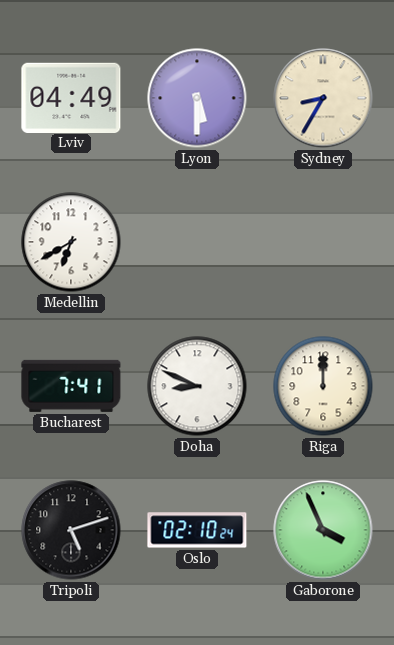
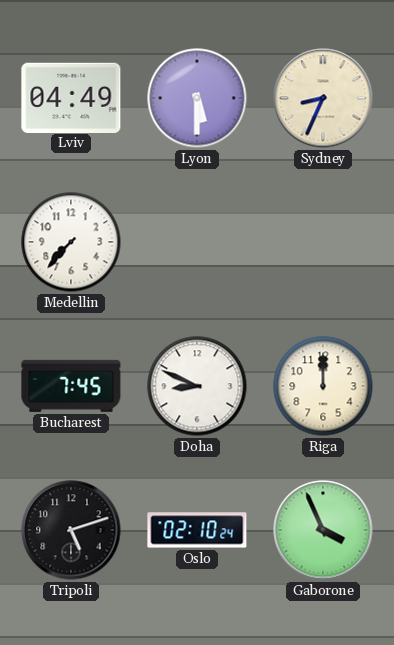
Sydney: 8:35 -> 8:34
Medellin: 6:40 -> 7:37
Bucharest: 7:41 -> 7:45
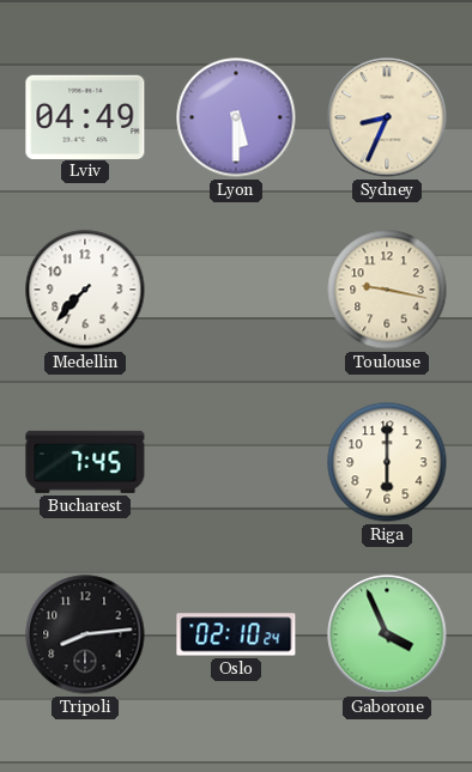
Toulouse: none -> 9:17
Doha: 8:49 -> none
Riga: 12:00 -> 6:00
Tripoli: 5:12 -> 8:14
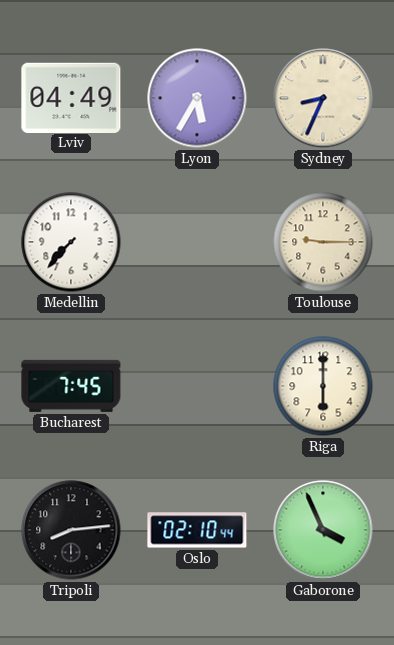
Lyon: 5:30 -> 5:35
Toulouse: 9:17 -> 9:15
Oslo: 02:10:24 -> 02:10:44
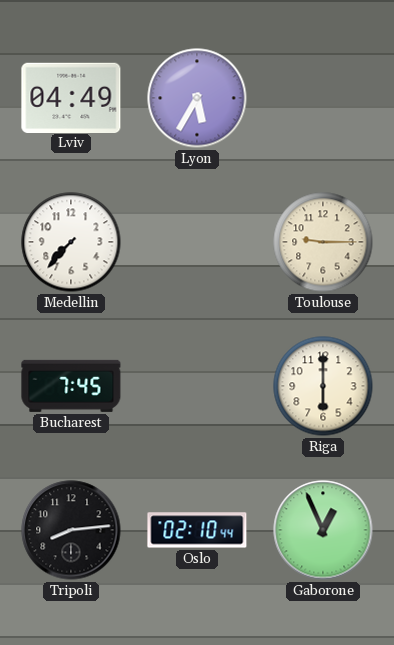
Sydney: 8:34 -> none
Gaborone: 3:56 -> 12:56
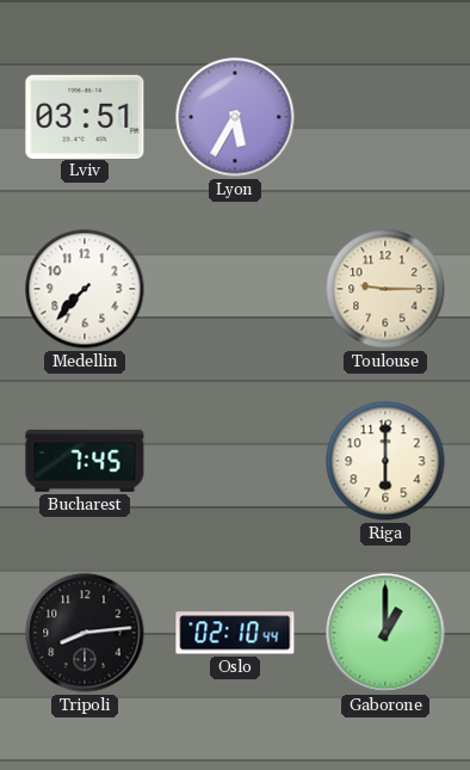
Lviv: 04:49 -> 03:51
Gaborone: 12:56 -> 1:00
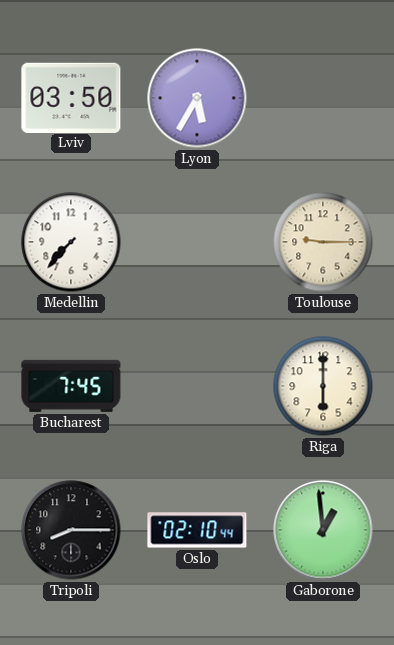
Lviv: 03:51 -> 03:50
Tripoli: 8:14 -> 8:15
Gaborone: 1:00 -> 12:59
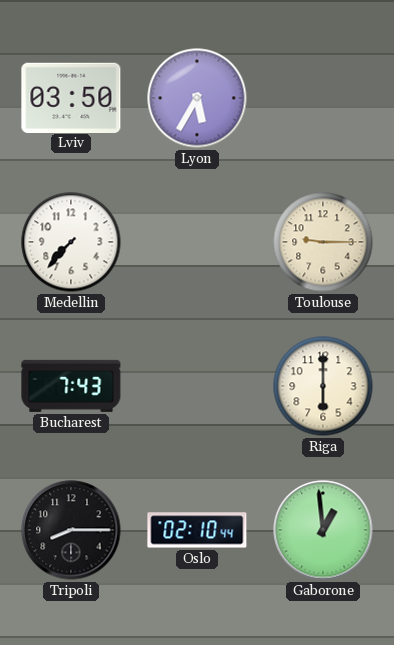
Bucharest: 7:45 -> 7:43
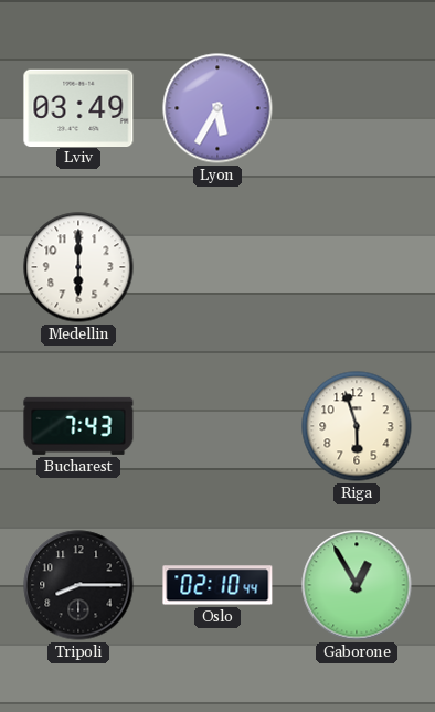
Lviv: 03:50 -> 03:49
Medellin: 7:37 -> 6:00
Toulouse: 9:15 -> none
Riga: 6:00 -> 5:57
Gaborone: 12:59 -> 12:55
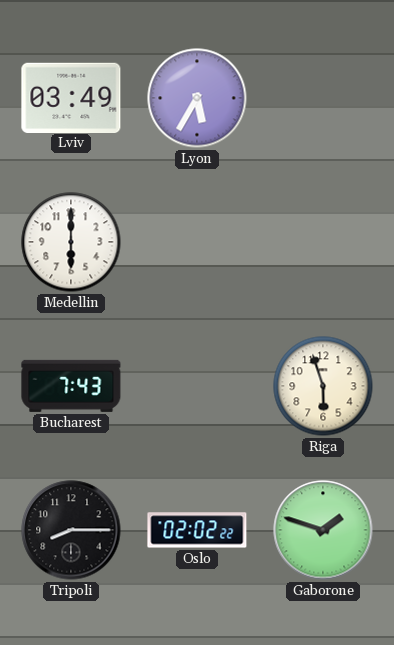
Oslo: 02:10 -> 02:02
Gaborone: 12:55 -> 1:48
